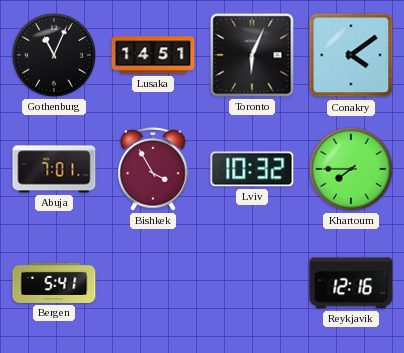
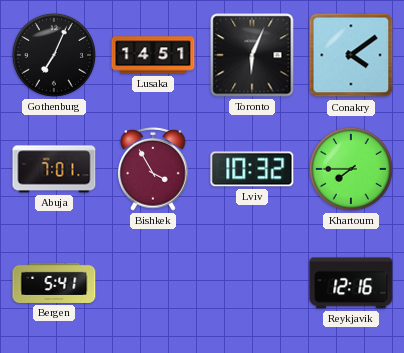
Gothenburg: 11:04 -> 7:04
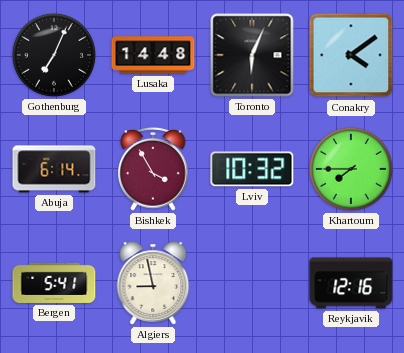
Lusaka: 14:51 -> 14:48
Abuja: 7:01 -> 6:14
Algiers: none -> 8:58
